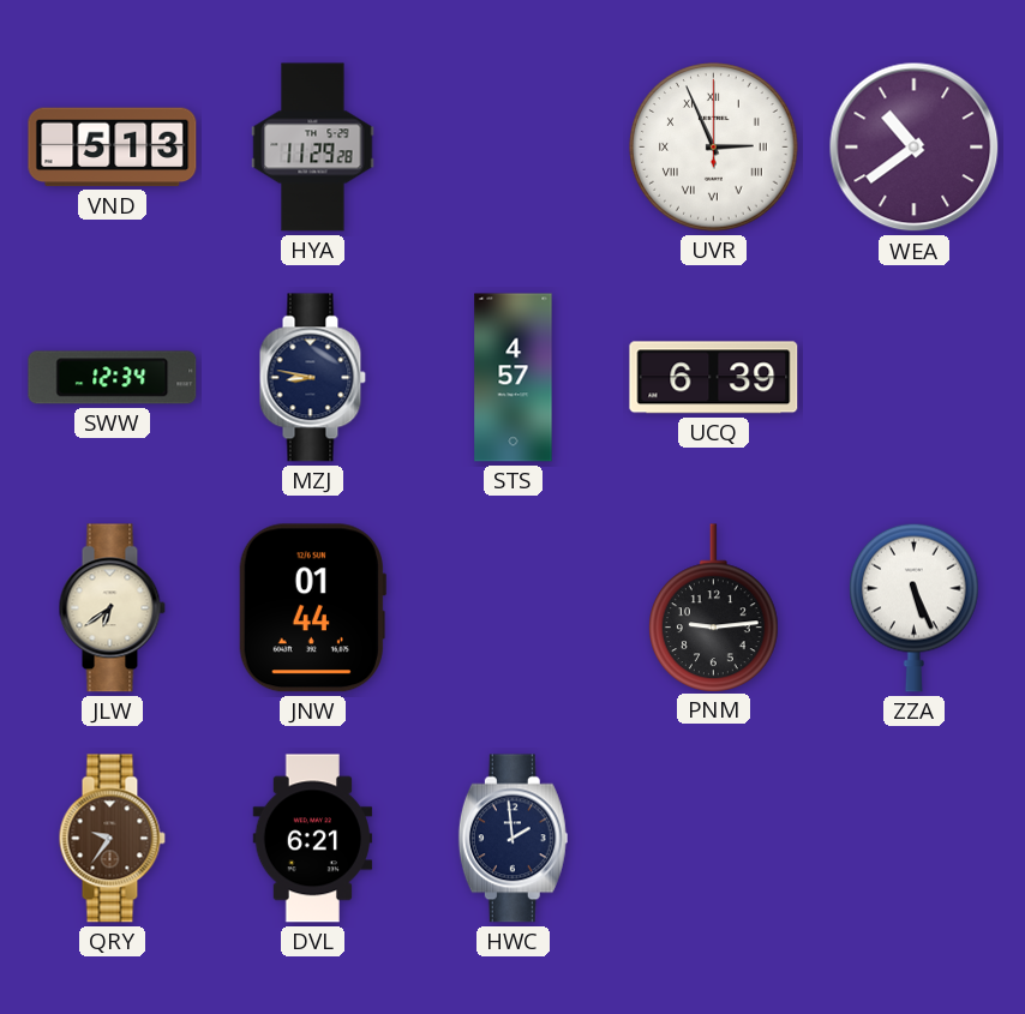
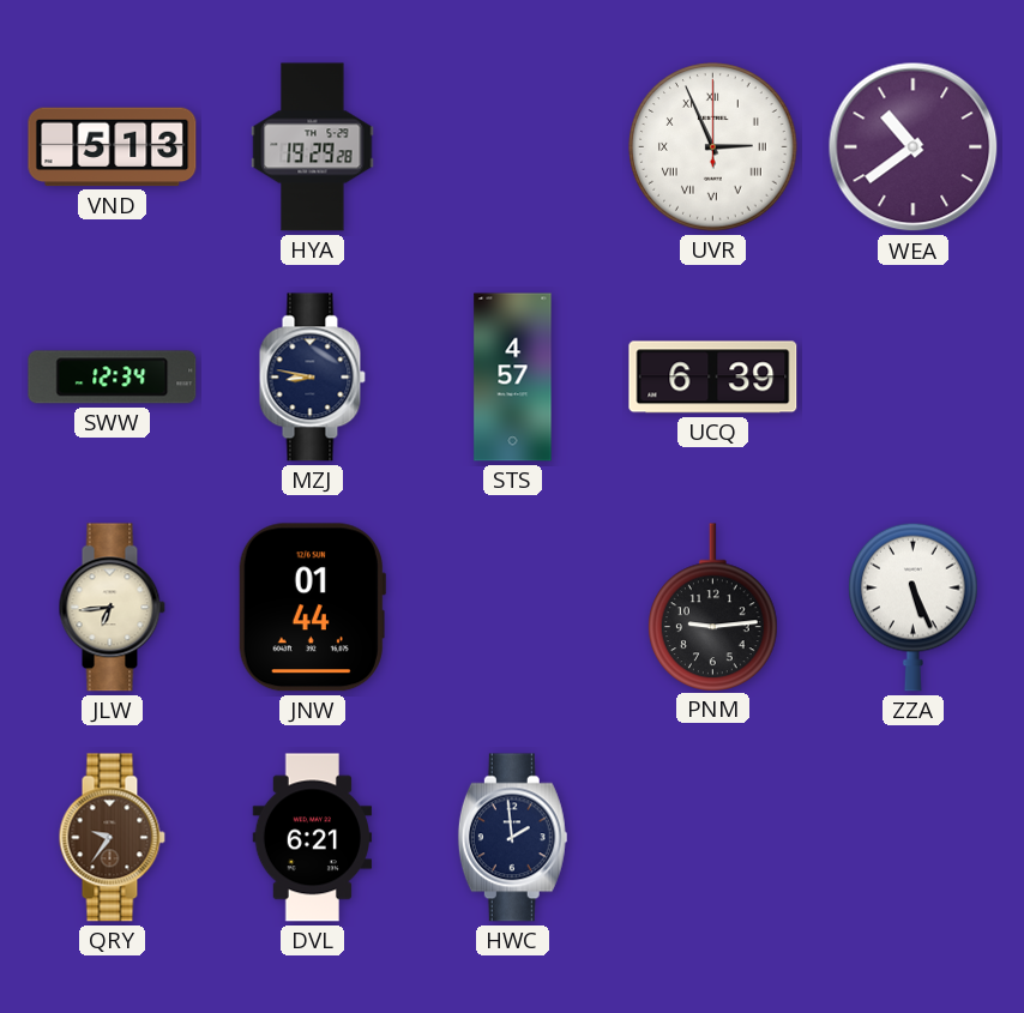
HYA: 11:29 -> 19:29
JLW: 6:39 -> 6:44
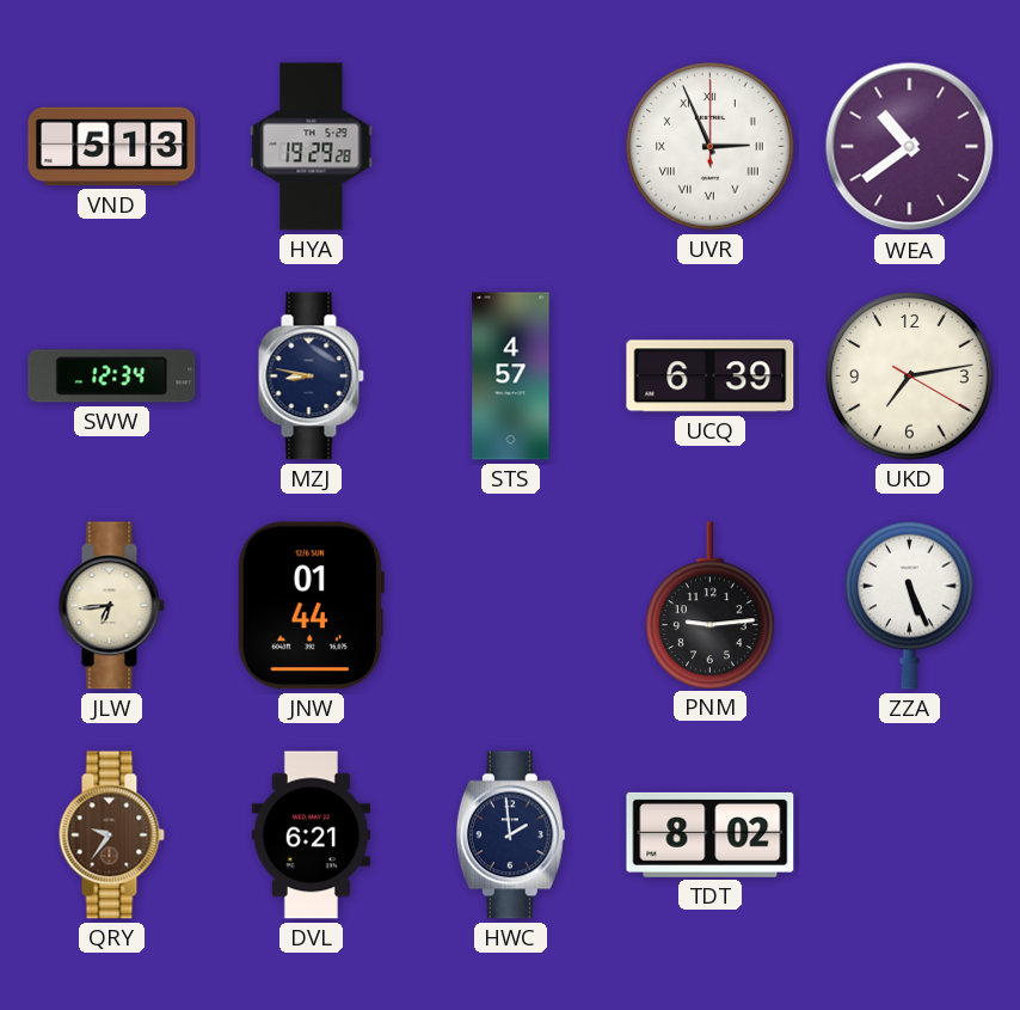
UKD: none -> 7:13
TDT: none -> 8:02
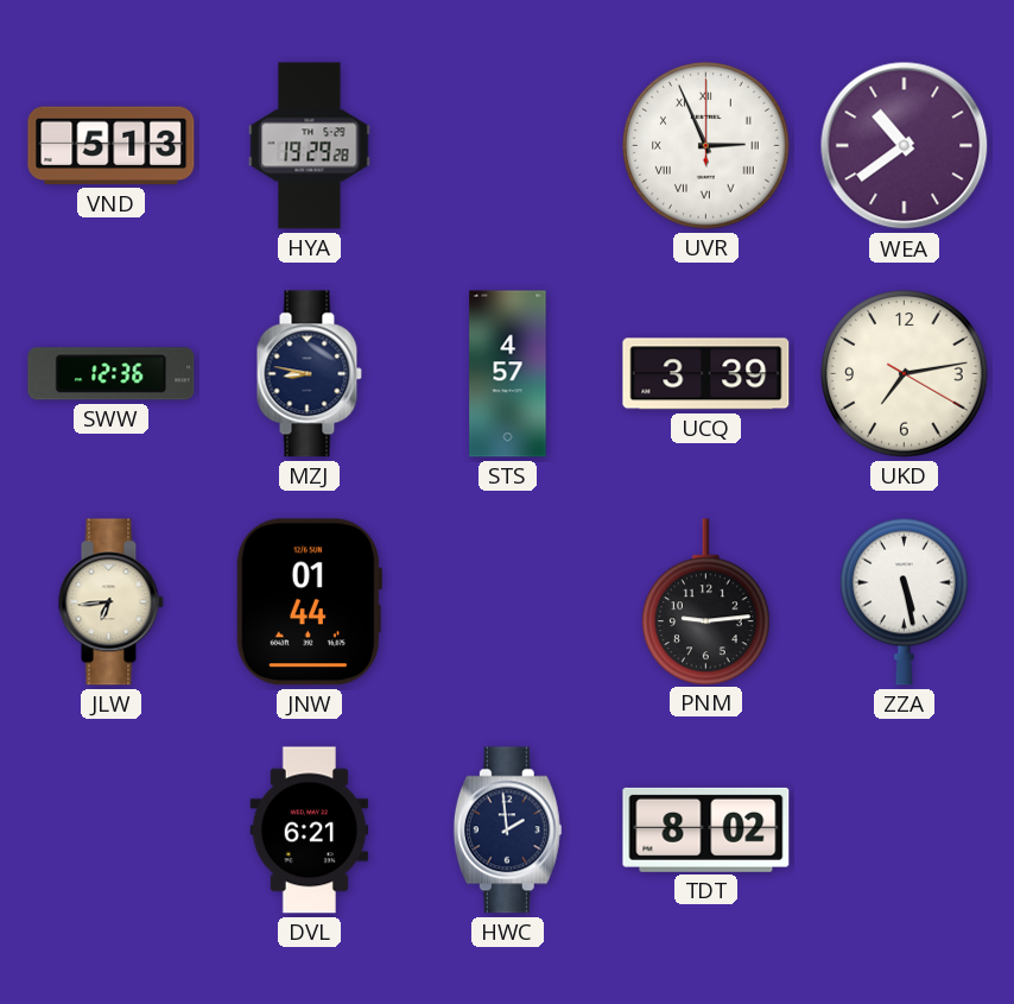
SWW: 12:34 -> 12:36
UCQ: 6:39 -> 3:39
ZZA: 5:26 -> 5:28
QRY: 9:36 -> none
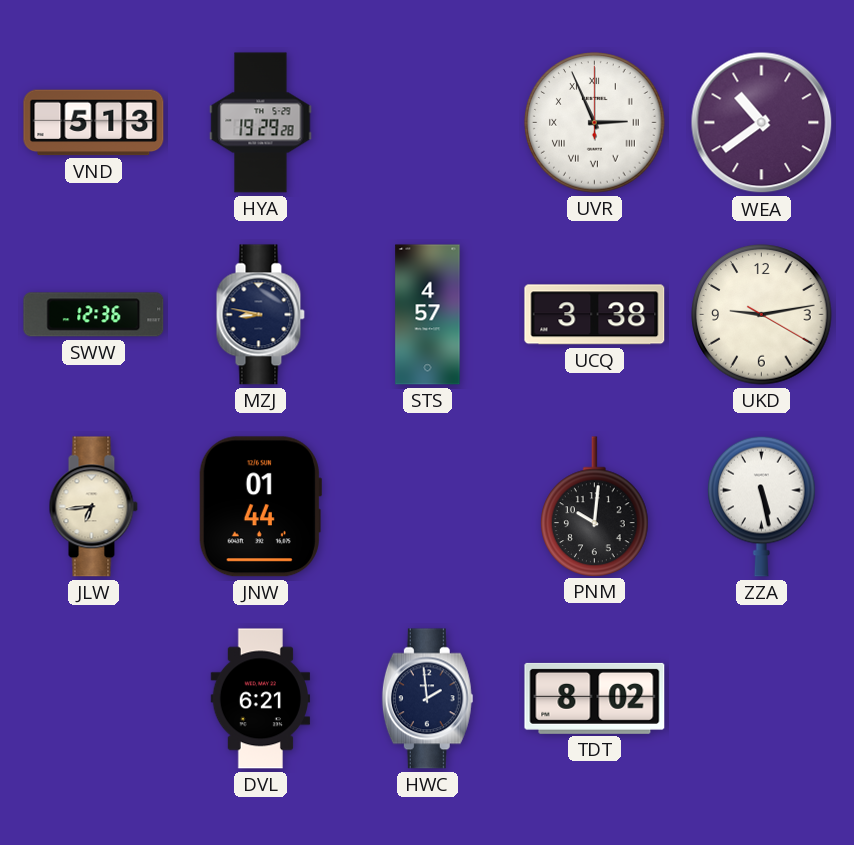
UCQ: 3:39 -> 3:38
UKD: 7:13 -> 9:13
PNM: 9:14 -> 10:01
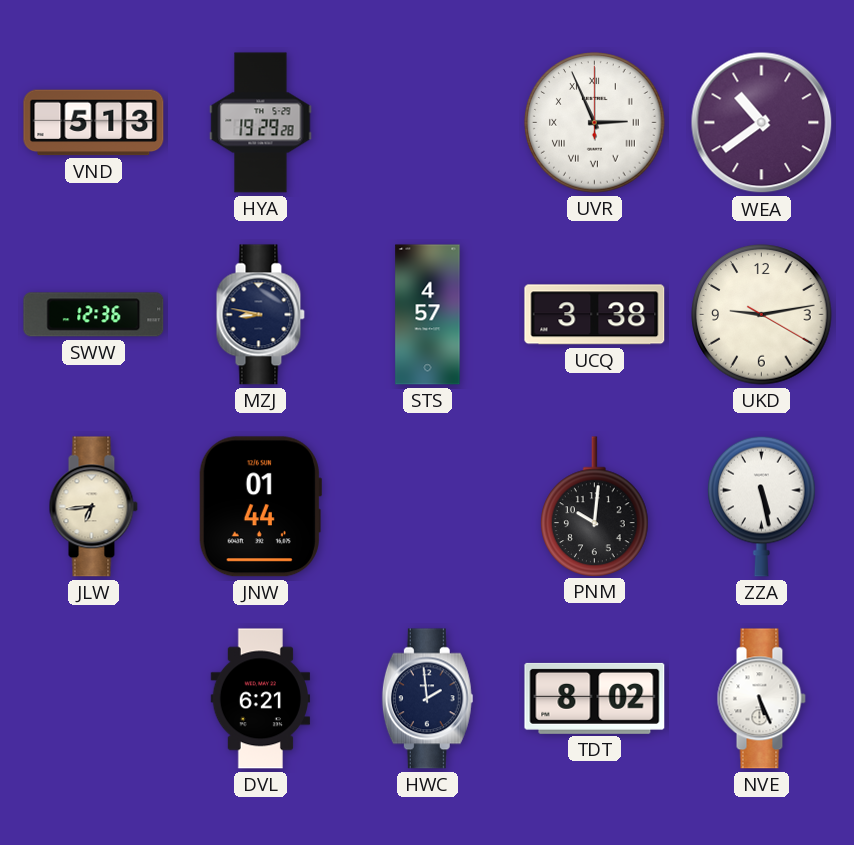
NVE: none -> 5:26
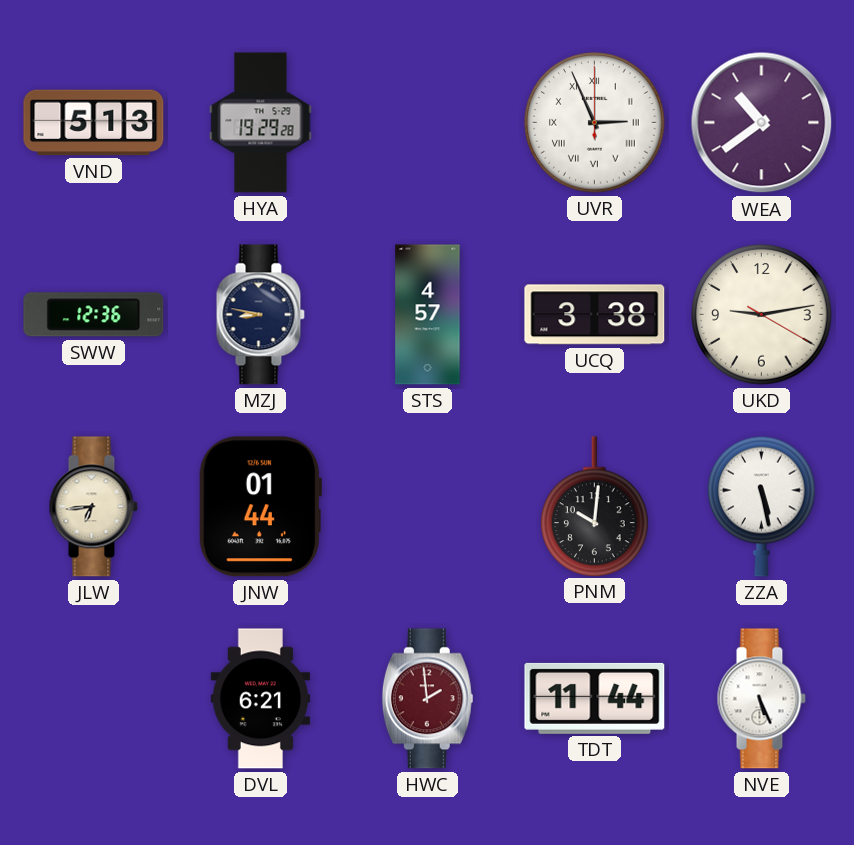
HWC dial: navy -> burgundy
TDT: 8:02 -> 11:44
